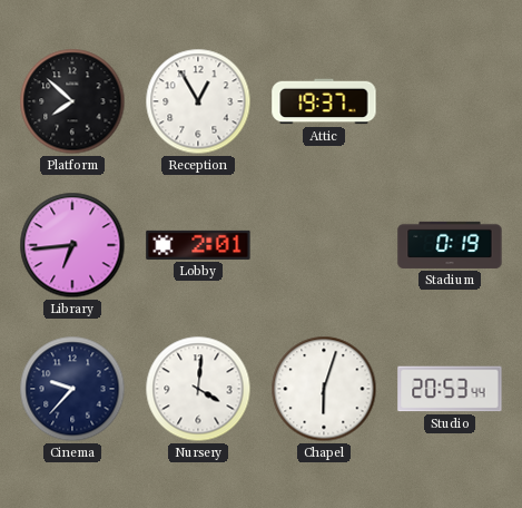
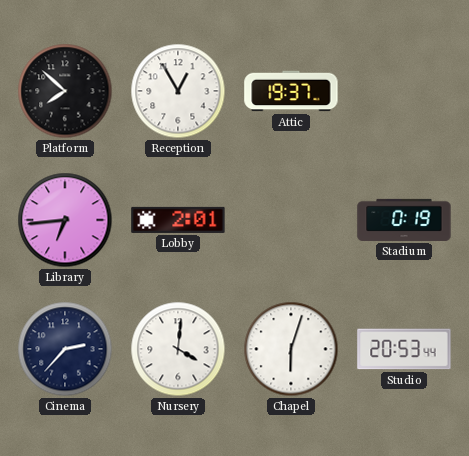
Cinema: 9:37 -> 2:37
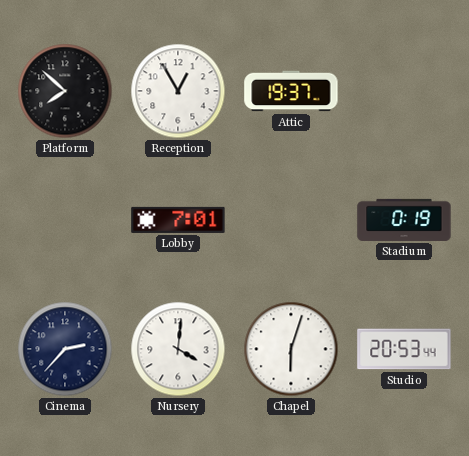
Library: 6:44 -> none
Lobby: 2:01 -> 7:01
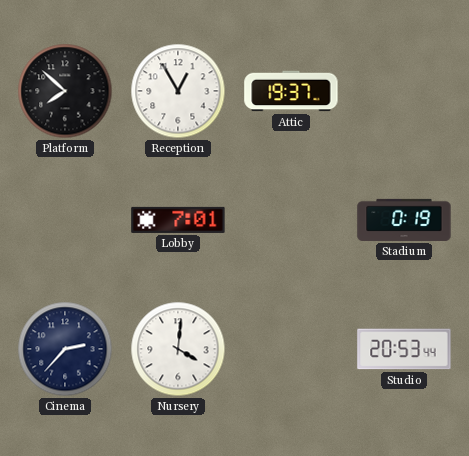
Chapel: 6:03 -> none
